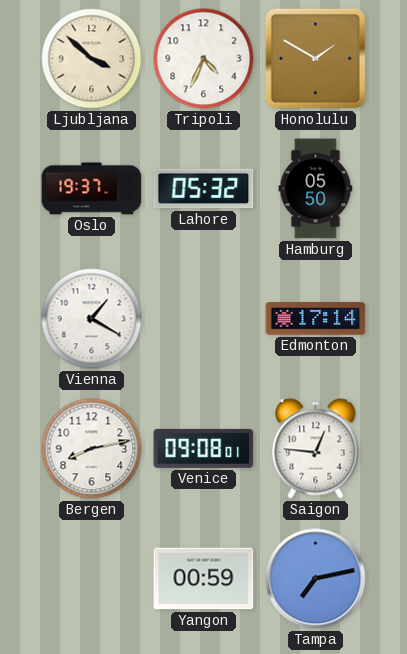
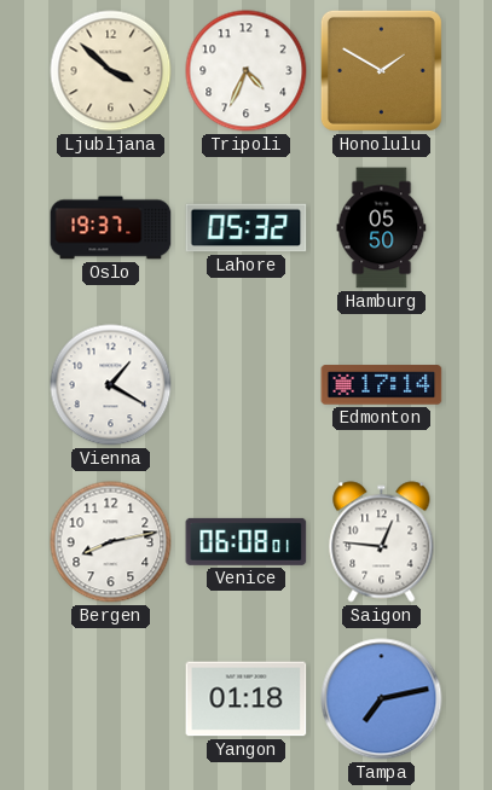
Venice: 09:08 -> 06:08
Yangon: 00:59 -> 01:18
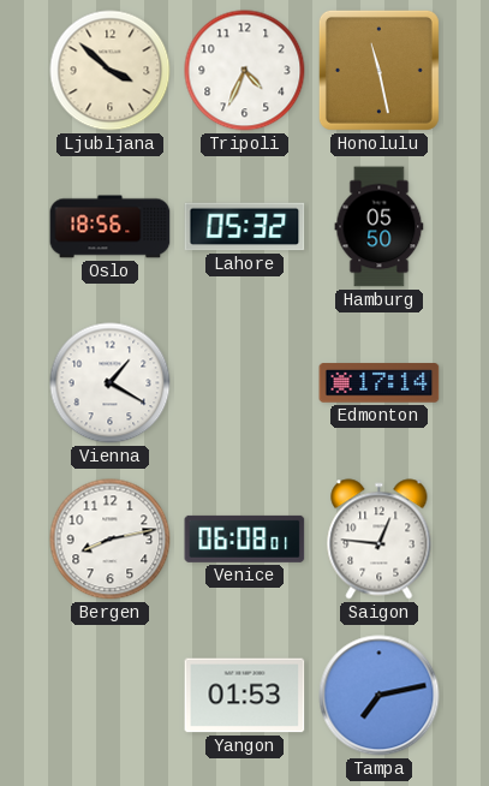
Honolulu: 1:50 -> 11:28
Oslo: 19:37 -> 18:56
Yangon: 01:18 -> 01:53
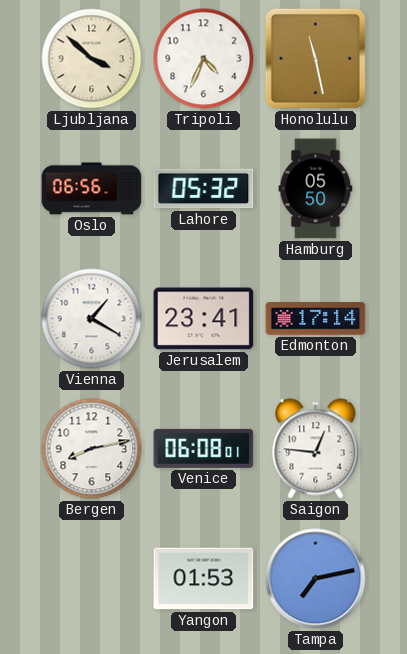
Oslo: 18:56 -> 06:56
Jerusalem: none -> 23:41
